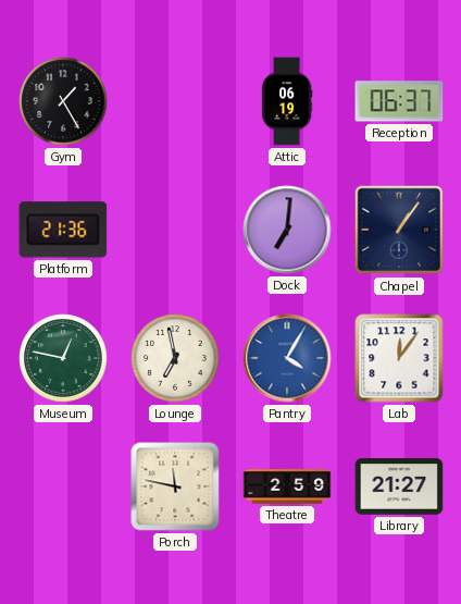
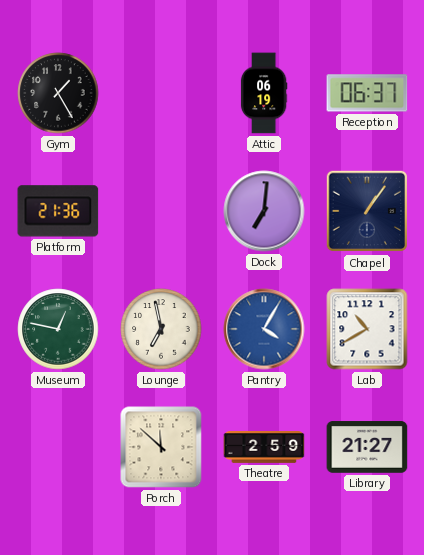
Lab: 12:06 -> 10:40
Porch: 11:47 -> 11:52
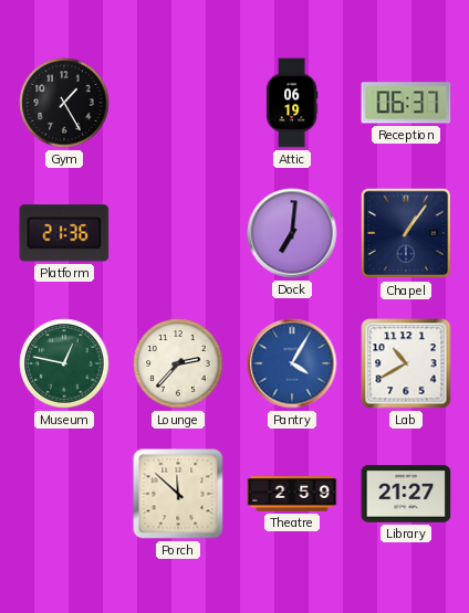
Lounge: 6:58 -> 2:37
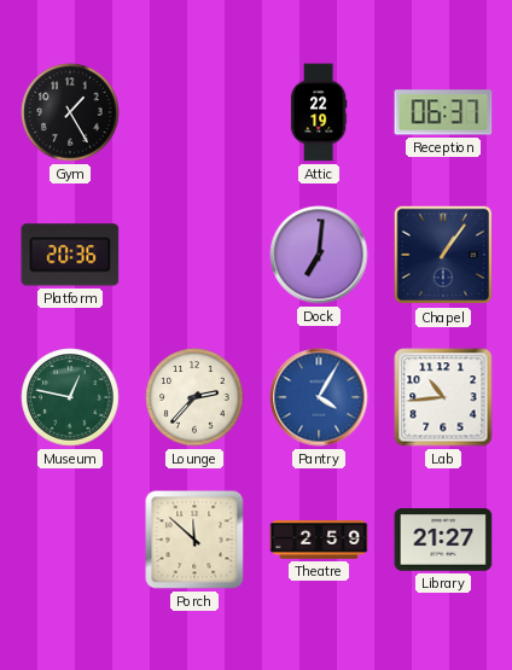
Attic: 06:19 -> 22:19
Platform: 21:36 -> 20:36
Lab: 10:40 -> 10:44
